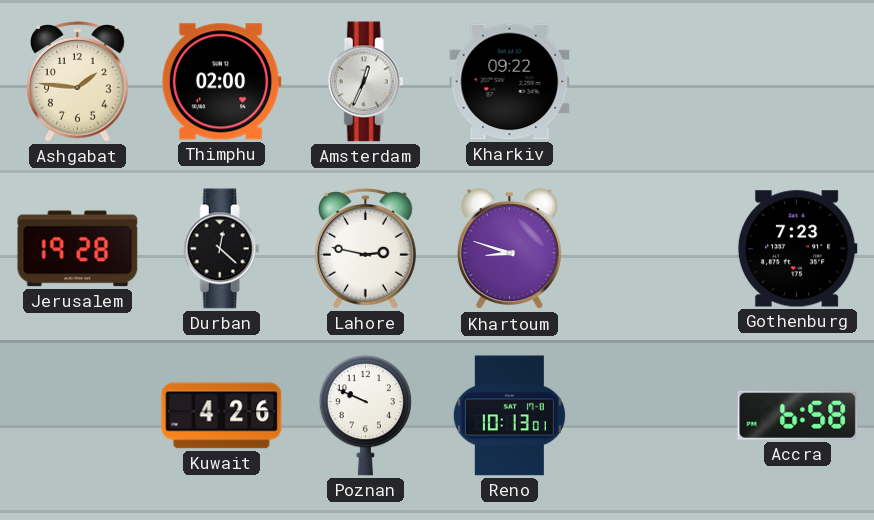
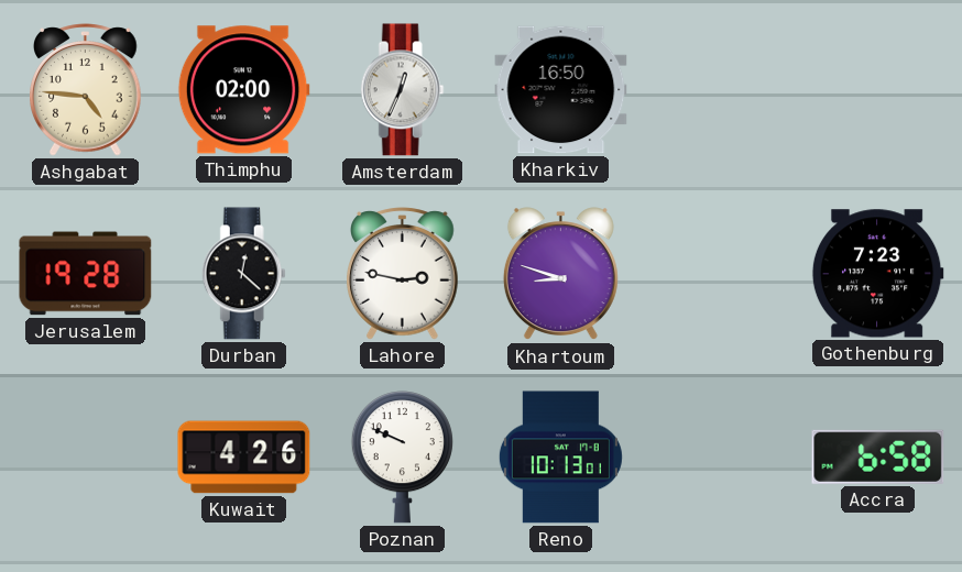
Ashgabat: 1:46 -> 4:46
Kharkiv: 09:22 -> 16:50
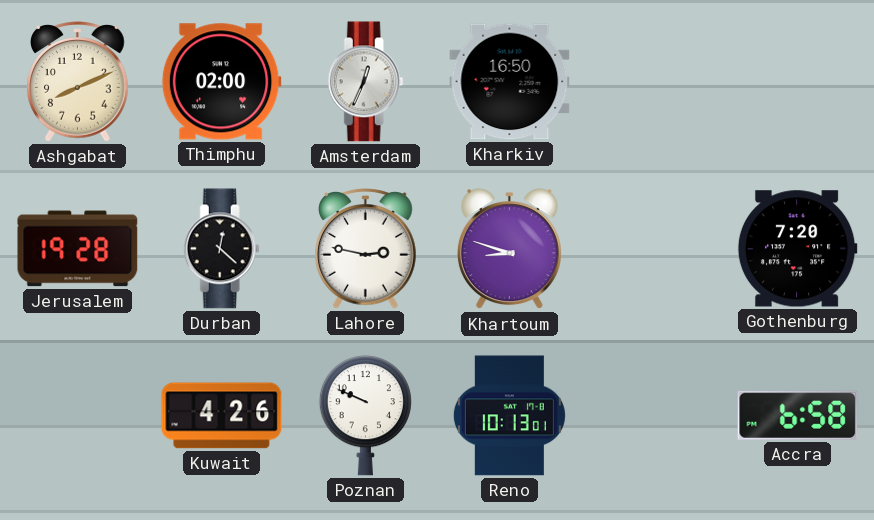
Ashgabat: 4:46 -> 8:11
Gothenburg: 7:23 -> 7:20
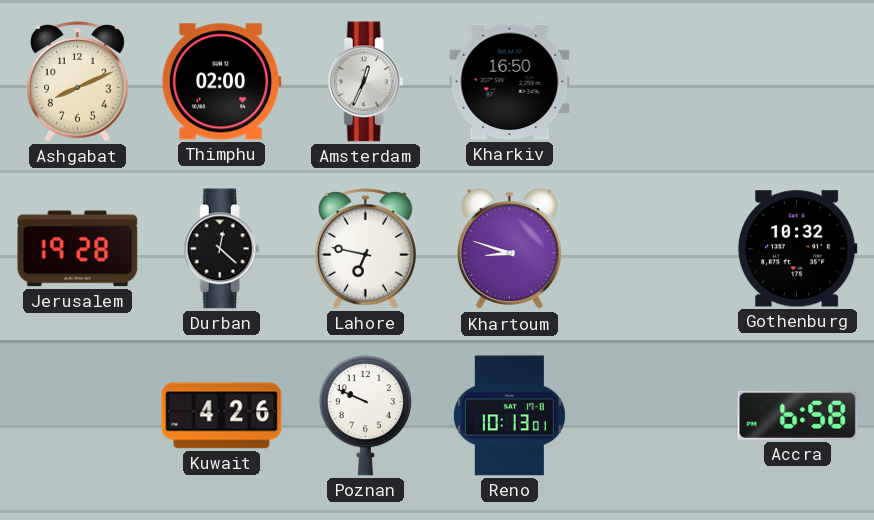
Lahore: 2:47 -> 6:47
Gothenburg: 7:20 -> 10:32
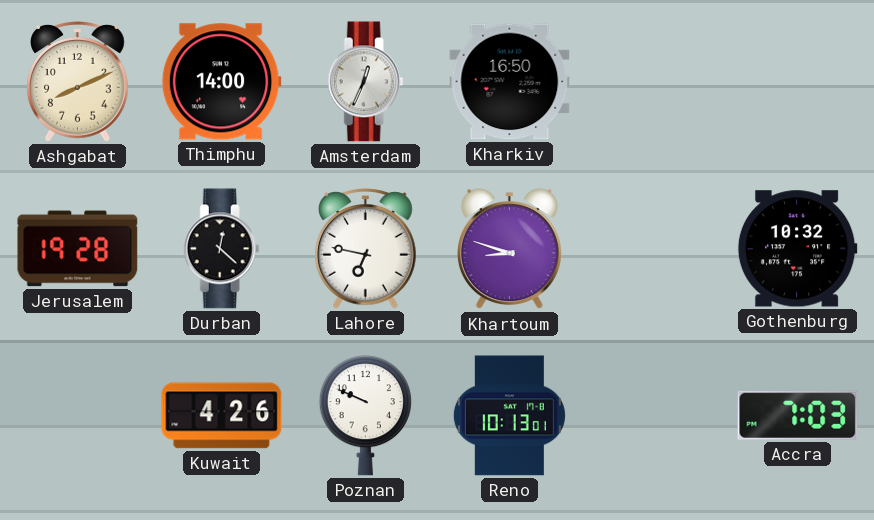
Thimphu: 02:00 -> 14:00
Accra: 6:58 -> 7:03
